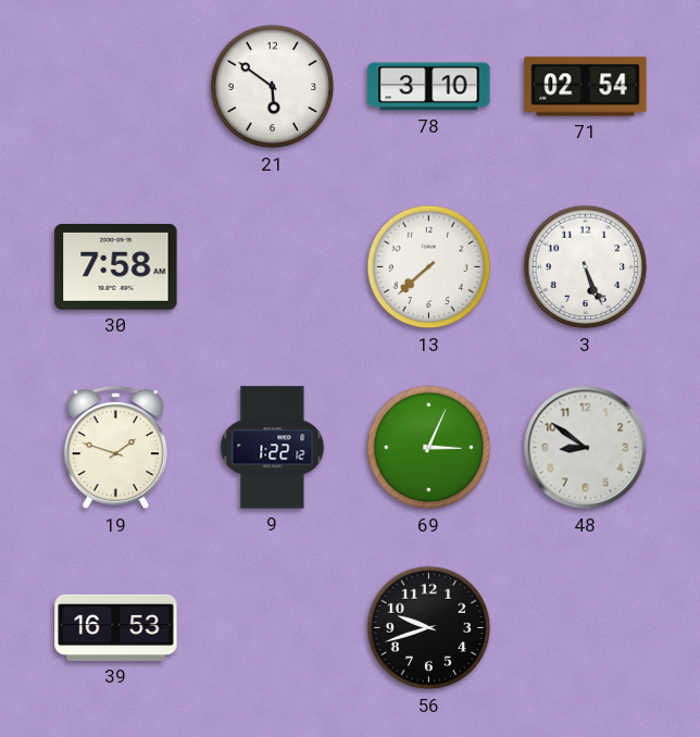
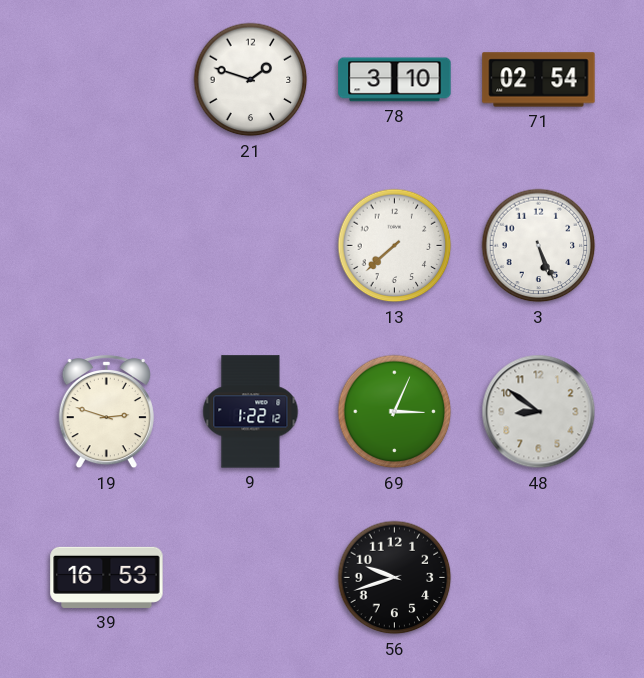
21: 5:51 -> 1:48
30: 7:58 -> none
19: 1:48 -> 2:48
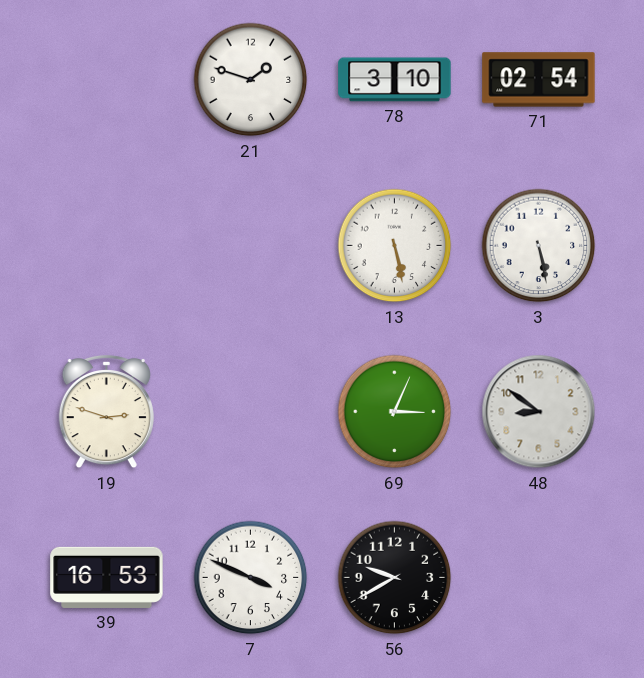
13: 7:38 -> 5:28
3: 5:26 -> 5:28
9: 1:22 -> none
7: none -> 3:49
56: 9:42 -> 9:40
